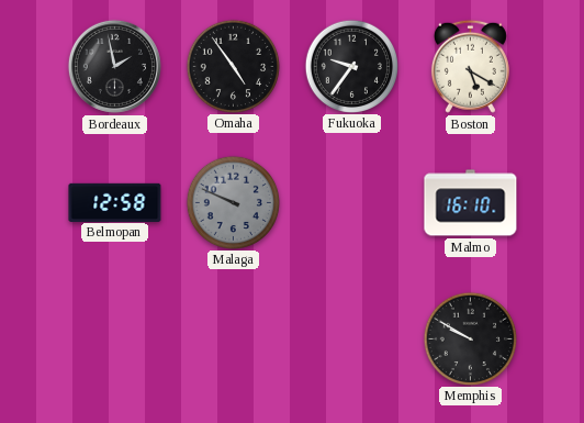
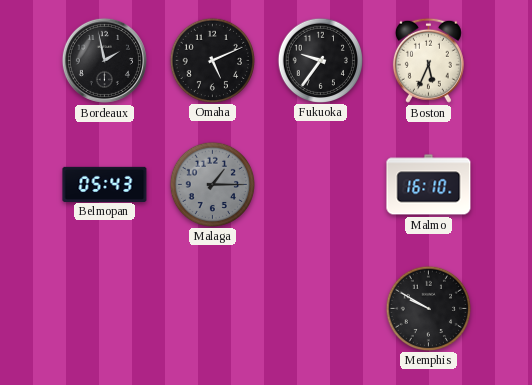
Omaha: 4:54 -> 5:11
Boston: 5:20 -> 5:34
Belmopan: 12:58 -> 05:43
Malaga: 9:49 -> 1:15
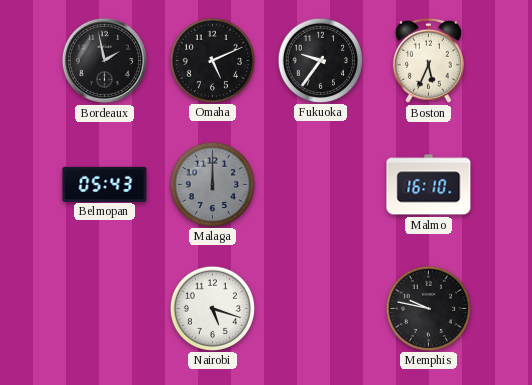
Malaga: 1:15 -> 12:00
Nairobi: none -> 5:18
Memphis: 9:50 -> 9:47
